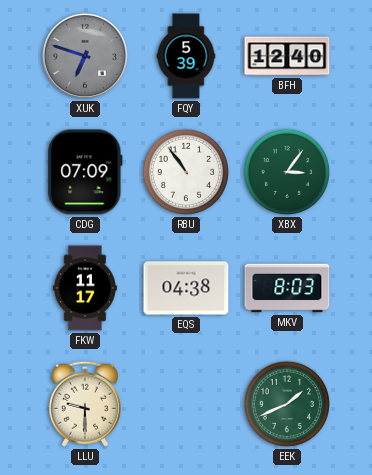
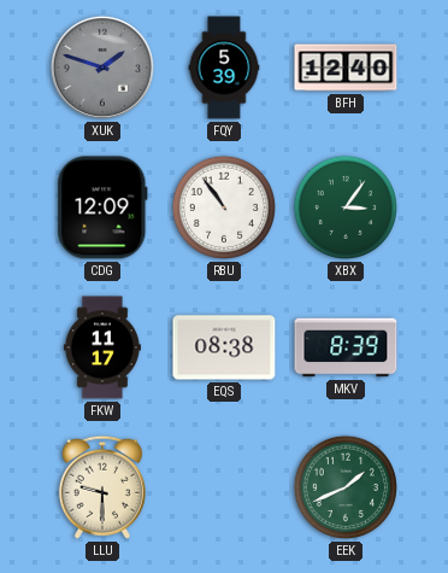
XUK: 6:48 -> 1:48
CDG: 07:09 -> 12:09
EQS: 04:38 -> 08:38
MKV: 8:03 -> 8:39
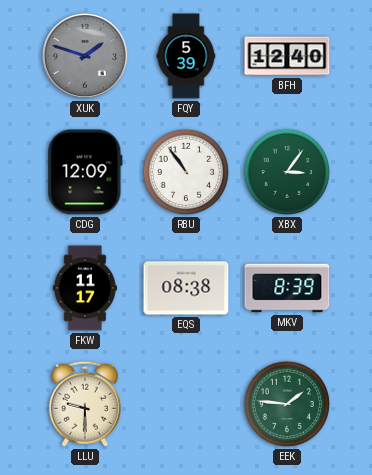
EEK: 1:41 -> 1:46
